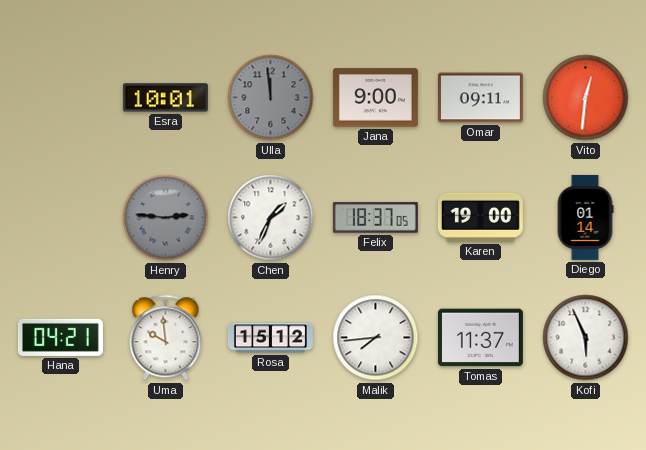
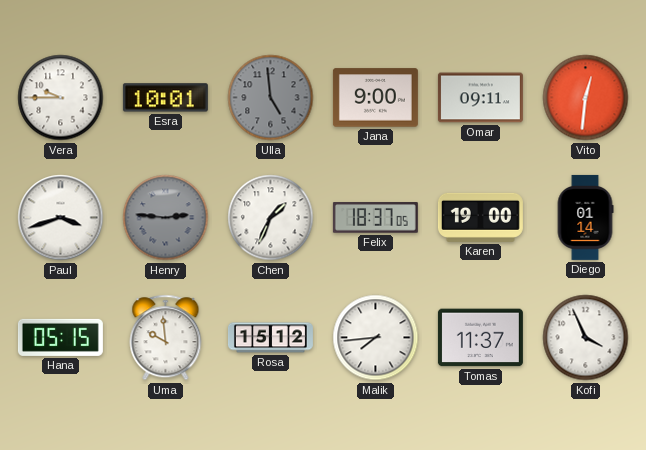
Vera: none -> 9:45
Ulla: 11:59 -> 4:59
Paul: none -> 3:42
Hana: 04:21 -> 05:15
Kofi: 5:56 -> 3:56
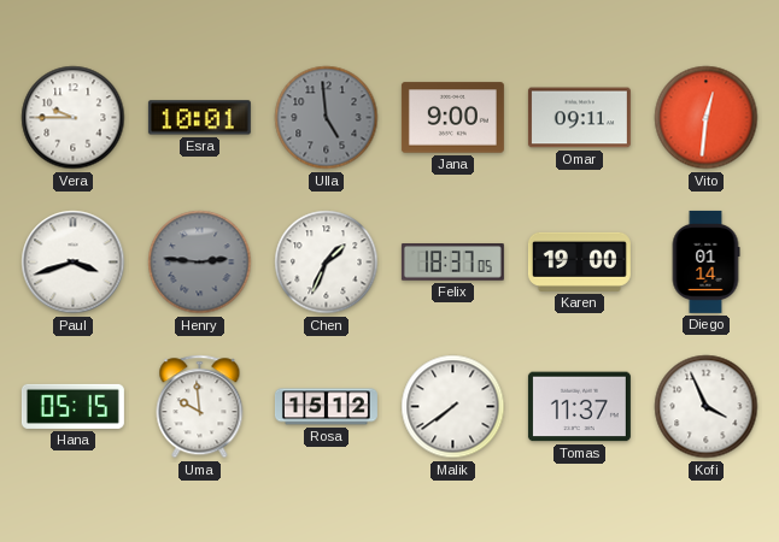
Malik: 7:44 -> 7:39
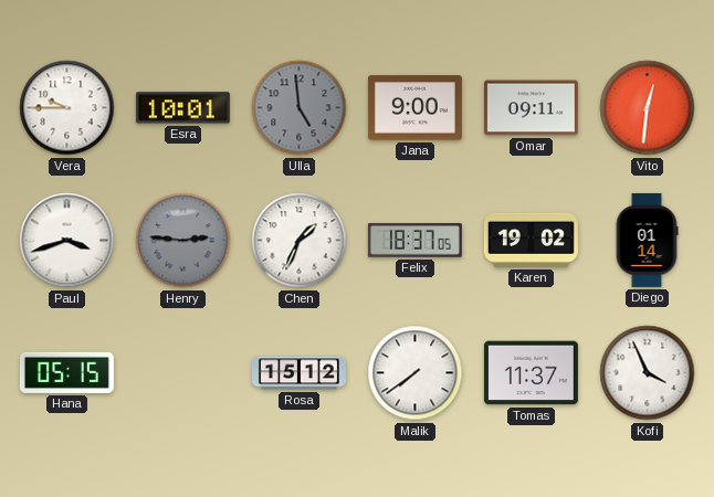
Karen: 19:00 -> 19:02
Uma: 9:59 -> none
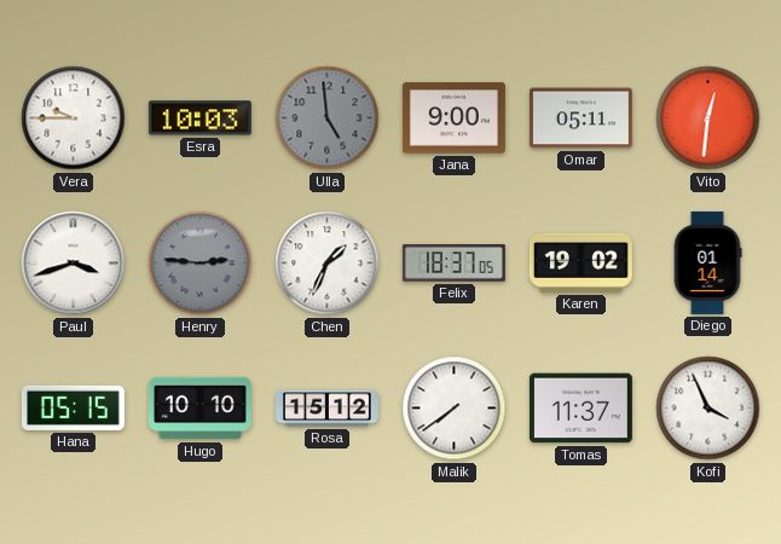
Esra: 10:01 -> 10:03
Omar: 09:11 -> 05:11
Hugo: none -> 10:10
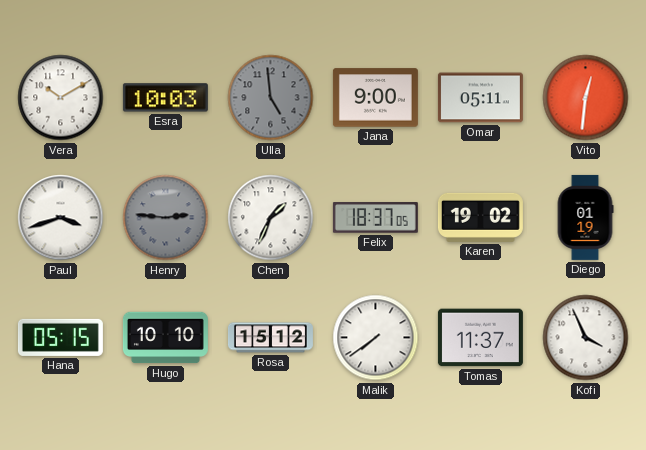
Vera: 9:45 -> 10:10
Diego: 01:14 -> 01:19
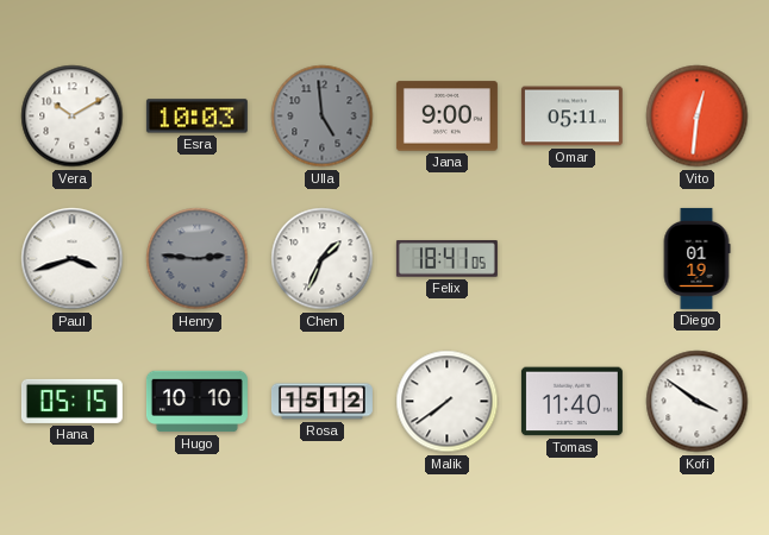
Felix: 18:37 -> 18:41
Karen: 19:02 -> none
Tomas: 11:37 -> 11:40
Kofi: 3:56 -> 3:51
